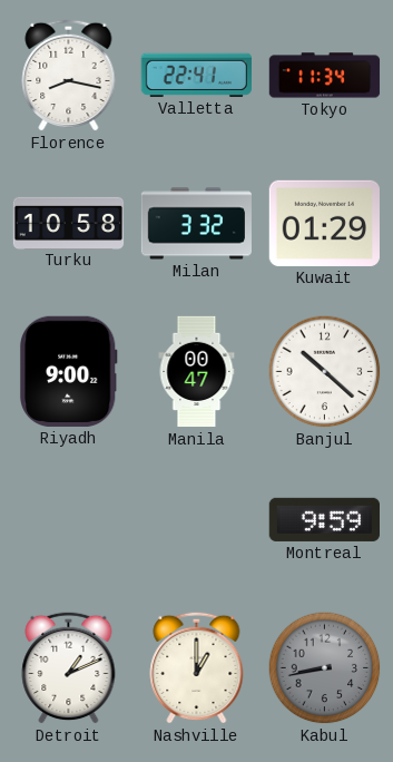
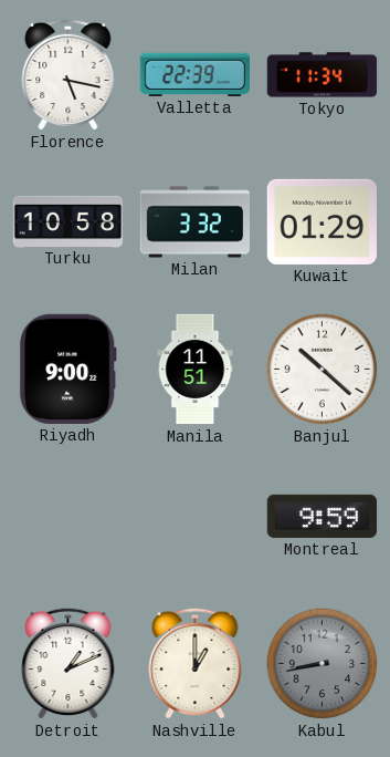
Florence: 8:17 -> 5:17
Valletta: 22:41 -> 22:39
Manila: 00:47 -> 11:51
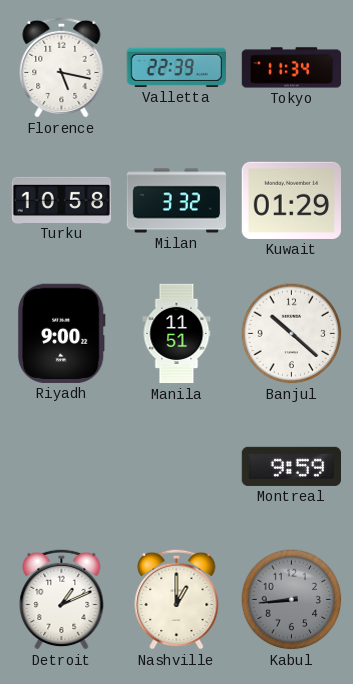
Kabul: 8:43 -> 8:44
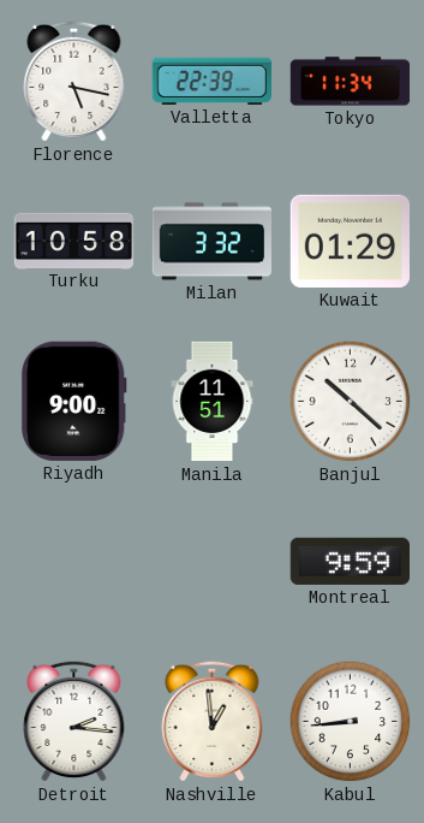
Detroit: 1:11 -> 2:16
Nashville: 1:00 -> 12:59
Kabul dial: grey -> white
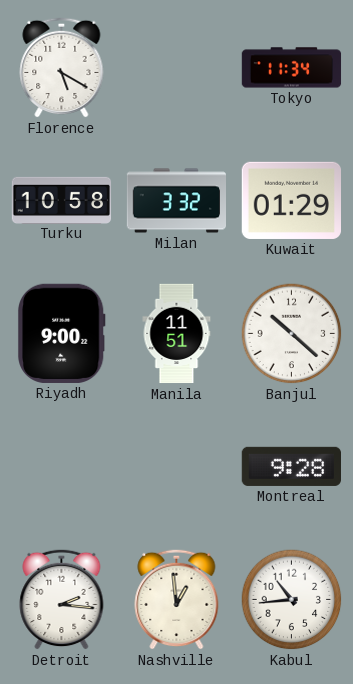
Florence: 5:17 -> 5:20
Valletta: 22:39 -> none
Montreal: 9:59 -> 9:28
Kabul: 8:44 -> 10:44
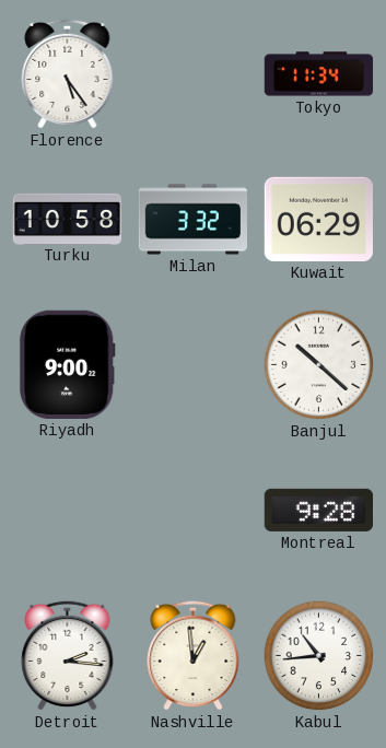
Florence: 5:20 -> 5:24
Kuwait: 01:29 -> 06:29
Manila: 11:51 -> none
